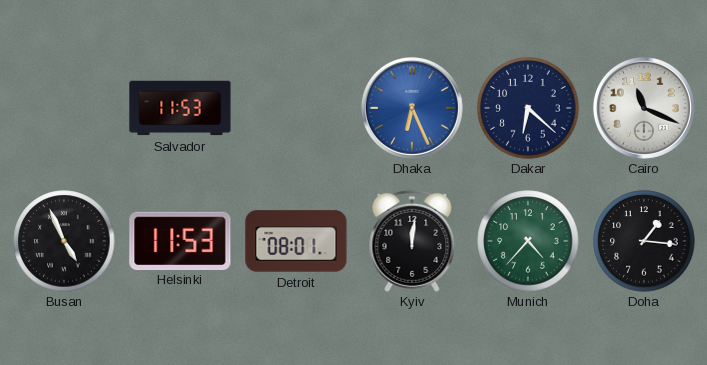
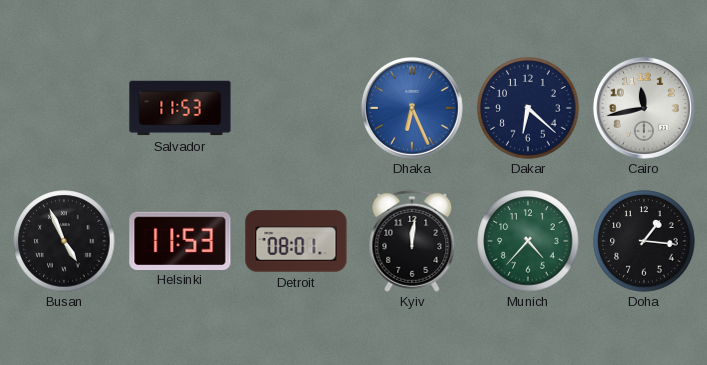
Cairo: 11:19 -> 11:43
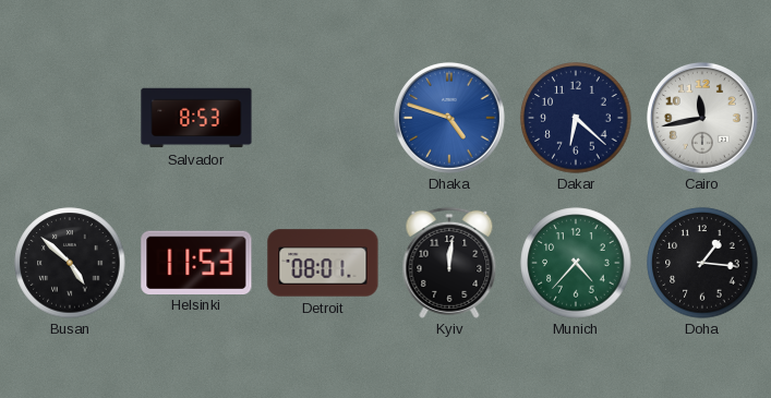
Salvador: 11:53 -> 8:53
Dhaka: 6:26 -> 4:48
Busan: 4:56 -> 4:52
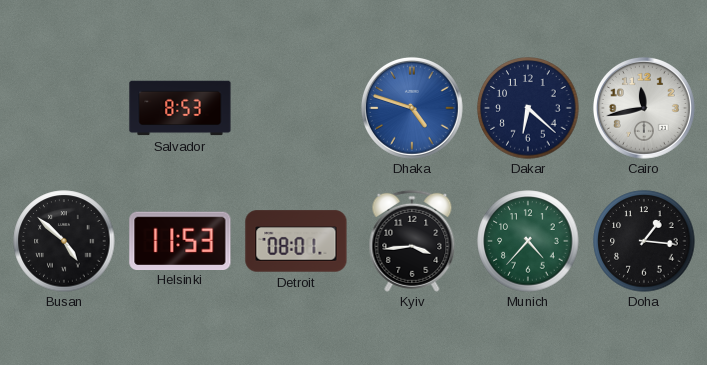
Kyiv: 12:01 -> 3:44
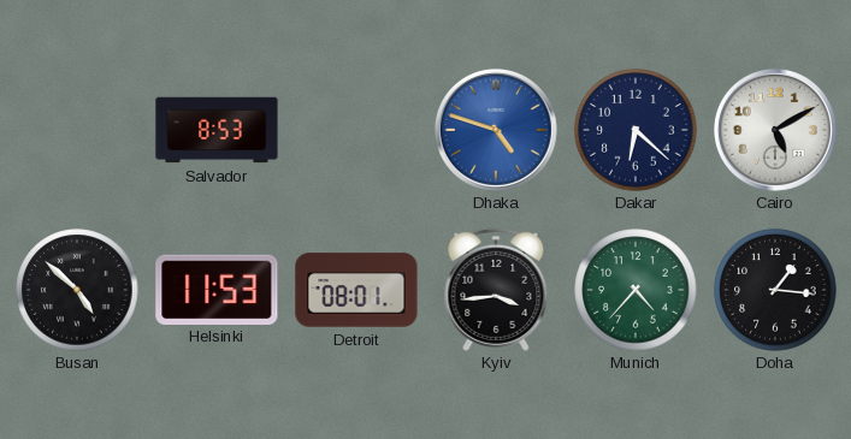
Cairo: 11:43 -> 5:10
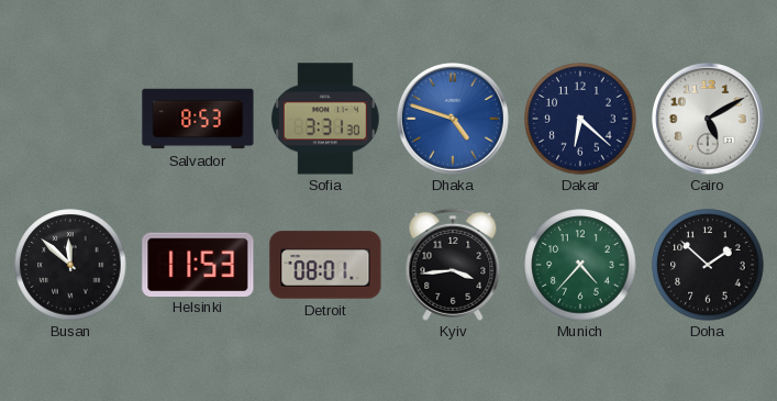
Sofia: none -> 3:31
Busan: 4:52 -> 11:52
Doha: 1:16 -> 1:52
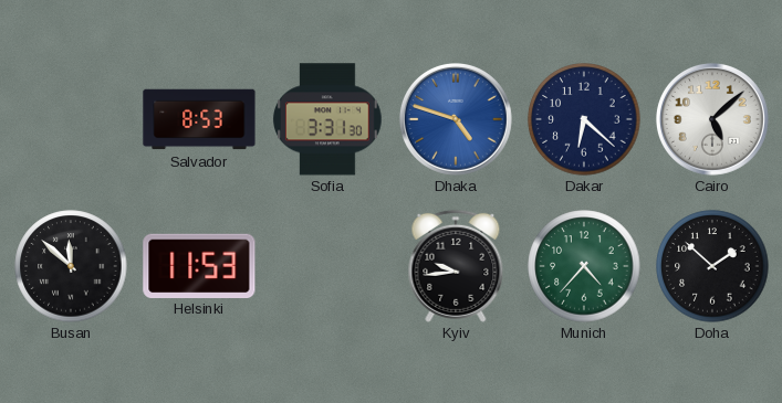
Cairo: 5:10 -> 5:08
Detroit: 08:01 -> none
Kyiv: 3:44 -> 9:44
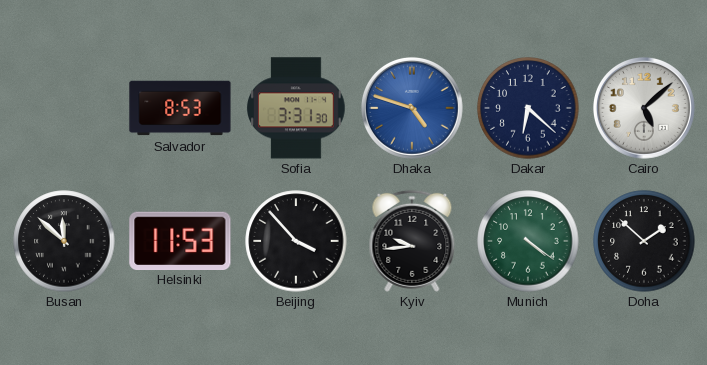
Beijing: none -> 3:53
Munich: 4:37 -> 4:21
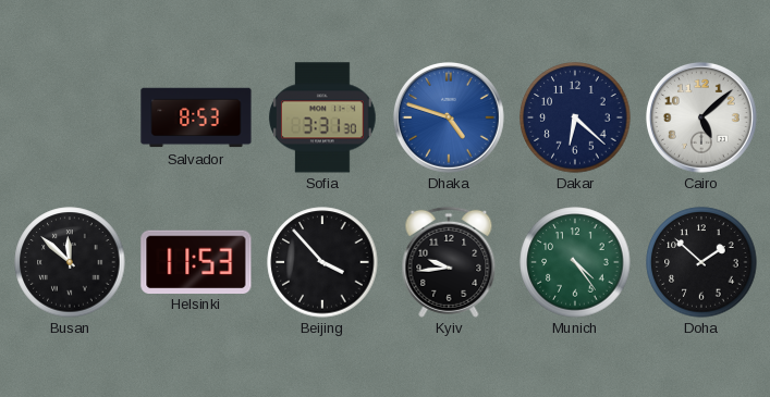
Munich: 4:21 -> 4:24
